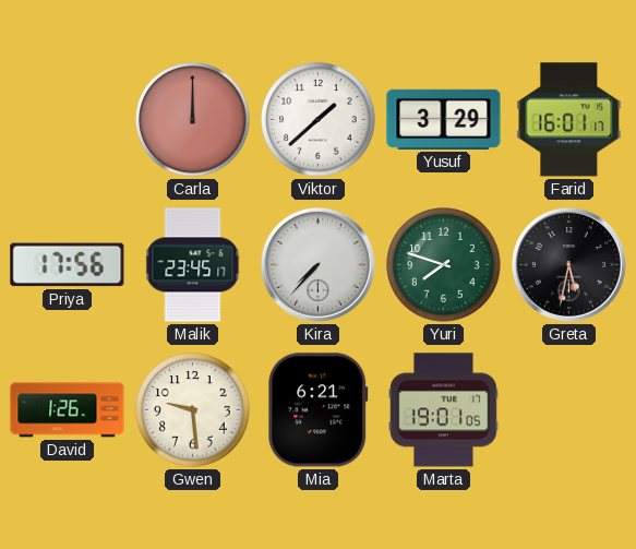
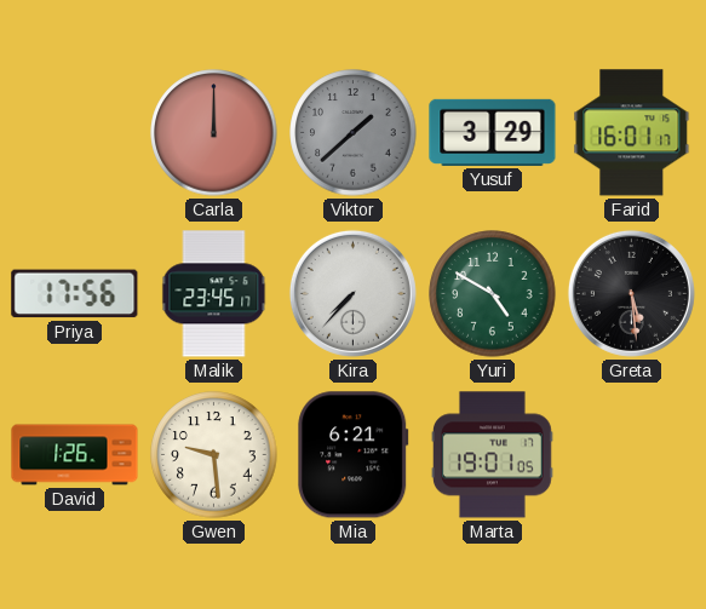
Viktor dial: white -> grey
Yuri: 7:48 -> 4:50
Greta: 5:32 -> 5:29
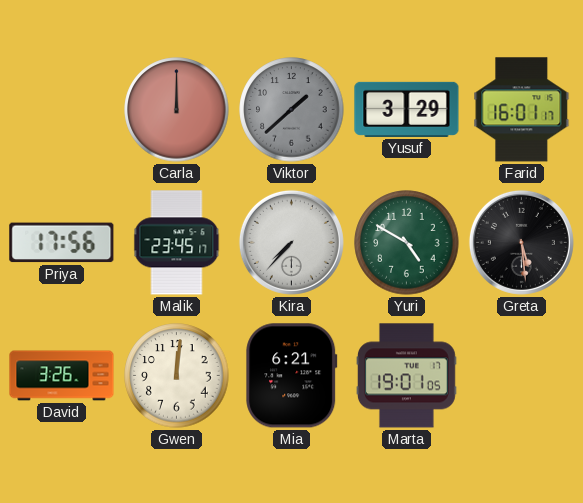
David: 1:26 -> 3:26
Gwen: 9:29 -> 12:01
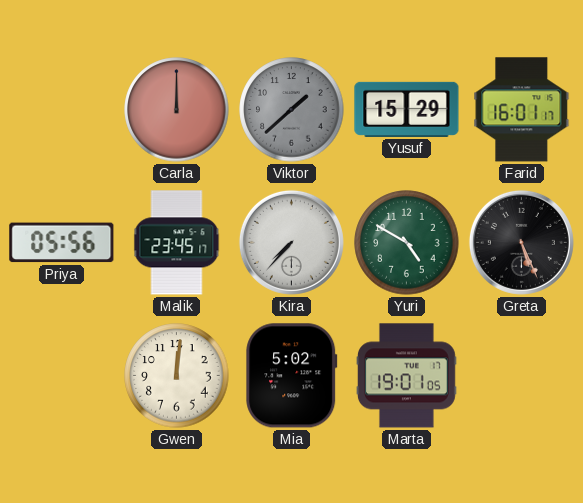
Yusuf: 3:29 -> 15:29
Priya: 17:56 -> 05:56
Greta: 5:29 -> 5:26
David: 3:26 -> none
Mia: 6:21 -> 5:02
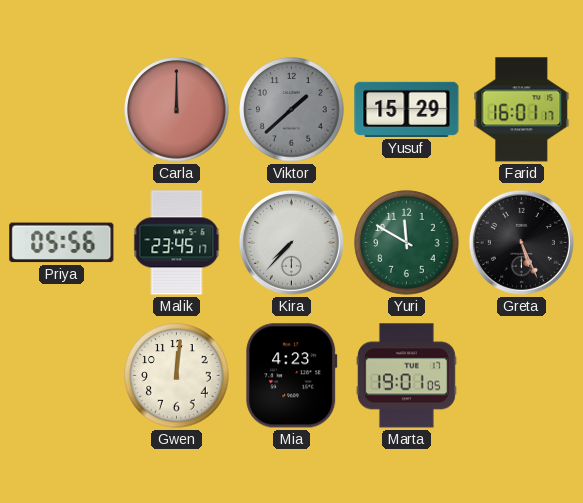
Yuri: 4:50 -> 11:50
Mia: 5:02 -> 4:23
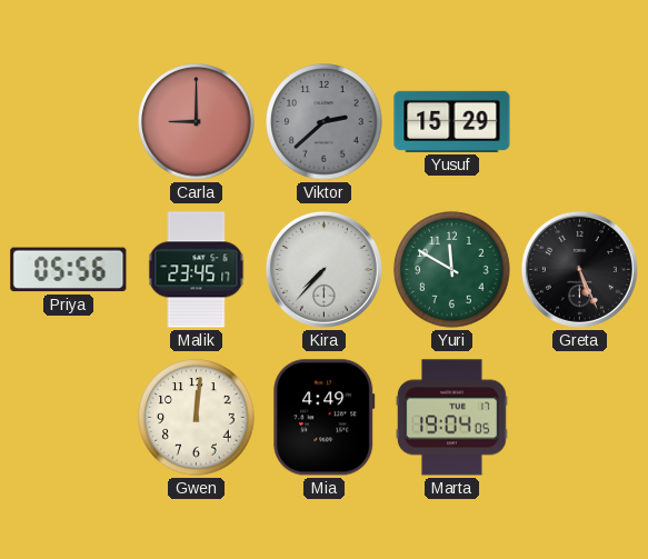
Carla: 12:00 -> 9:00
Viktor: 1:38 -> 2:38
Farid: 16:01 -> none
Mia: 4:23 -> 4:49
Marta: 19:01 -> 19:04
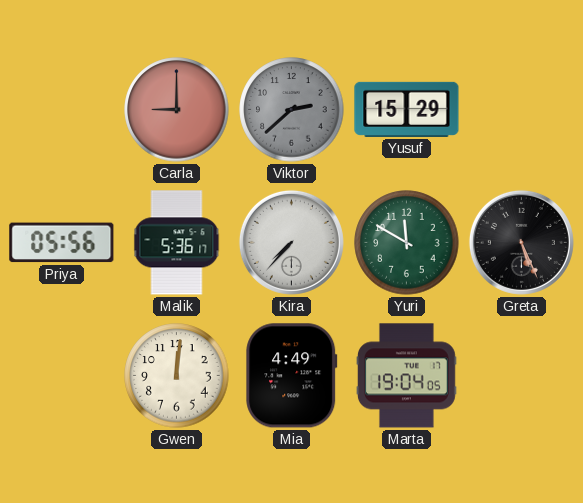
Malik: 23:45 -> 5:36
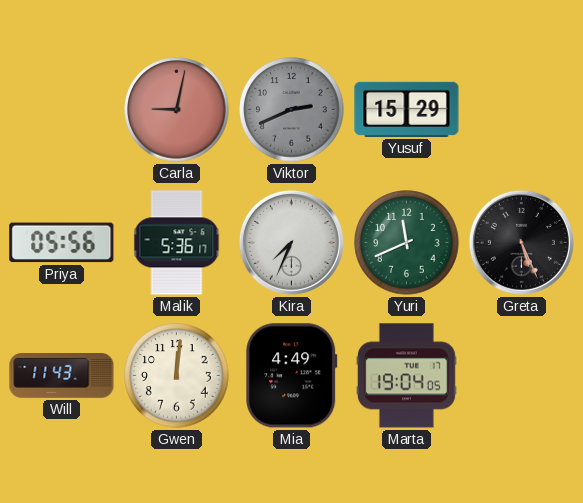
Carla: 9:00 -> 9:02
Viktor: 2:38 -> 2:41
Kira: 7:37 -> 7:34
Yuri: 11:50 -> 11:41
Will: none -> 11:43
